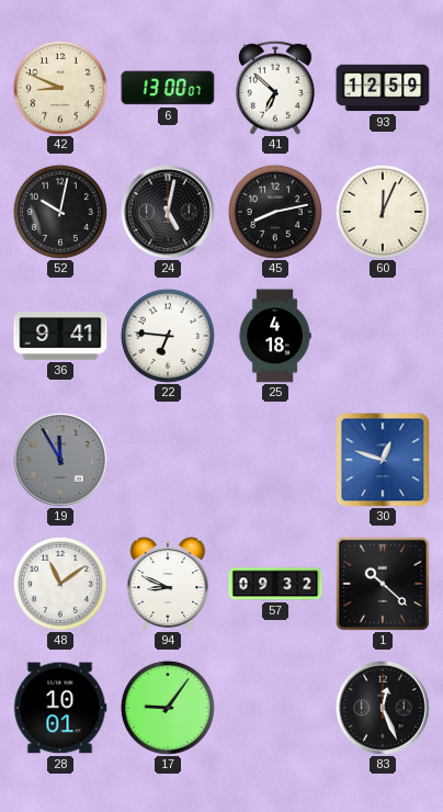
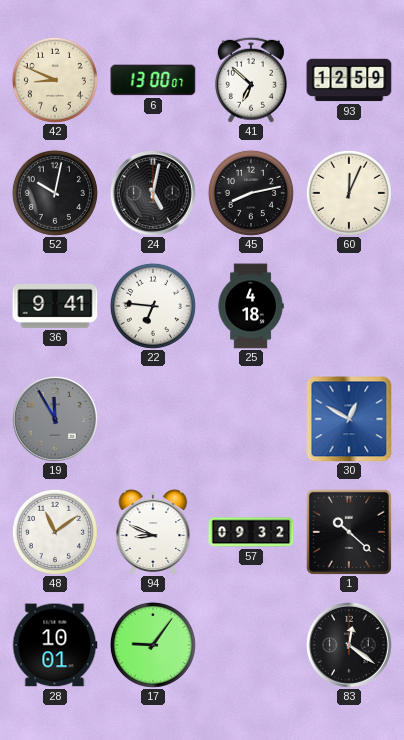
30: 12:48 -> 12:50
83: 12:26 -> 12:21
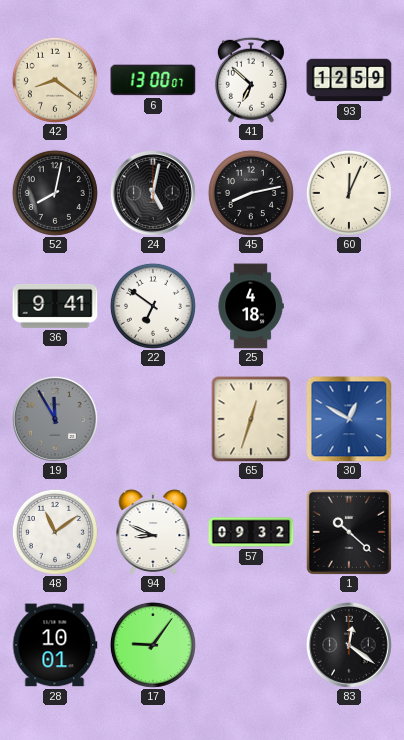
42: 8:49 -> 8:21
52: 10:02 -> 8:02
22: 6:46 -> 6:51
65: none -> 12:33
